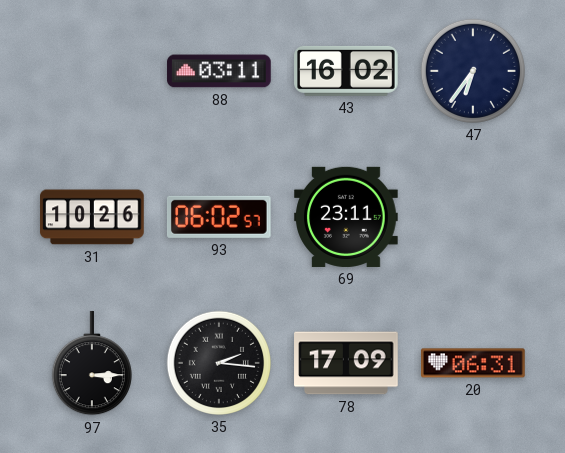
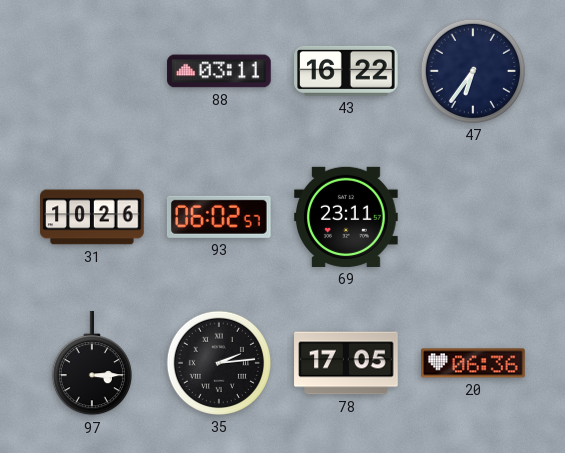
43: 16:02 -> 16:22
35: 2:16 -> 2:14
78: 17:09 -> 17:05
20: 06:31 -> 06:36
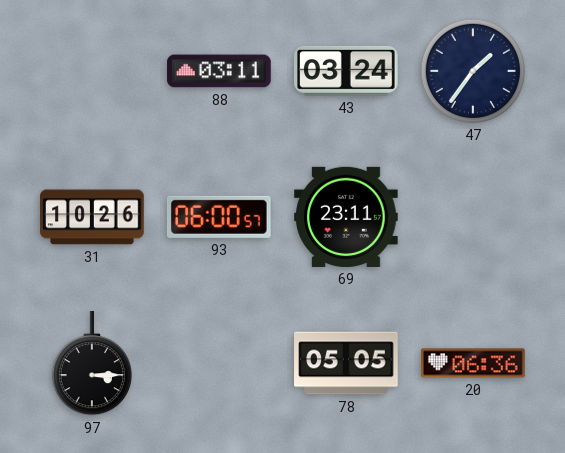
43: 16:22 -> 03:24
47: 6:36 -> 1:36
93: 06:02 -> 06:00
35: 2:14 -> none
78: 17:05 -> 05:05
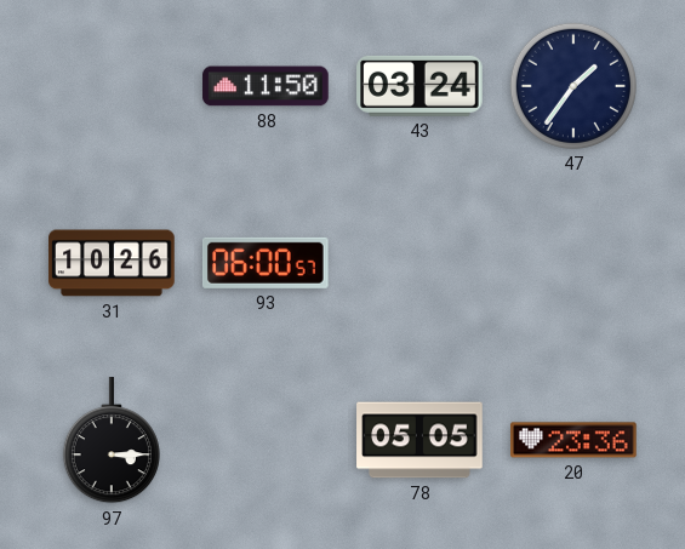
88: 03:11 -> 11:50
69: 23:11 -> none
20: 06:36 -> 23:36
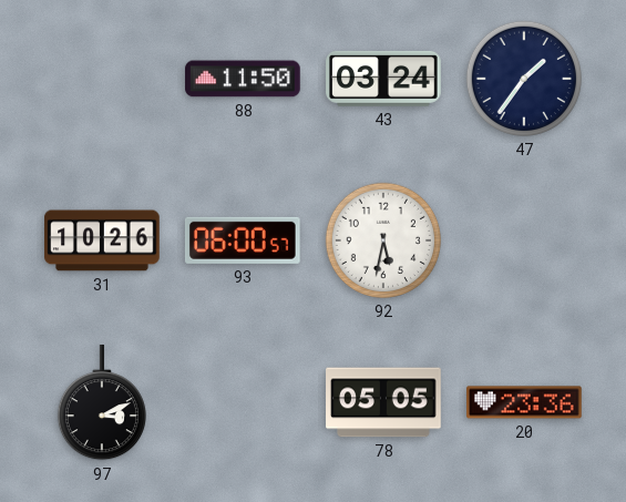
92: none -> 5:32
97: 3:15 -> 3:11
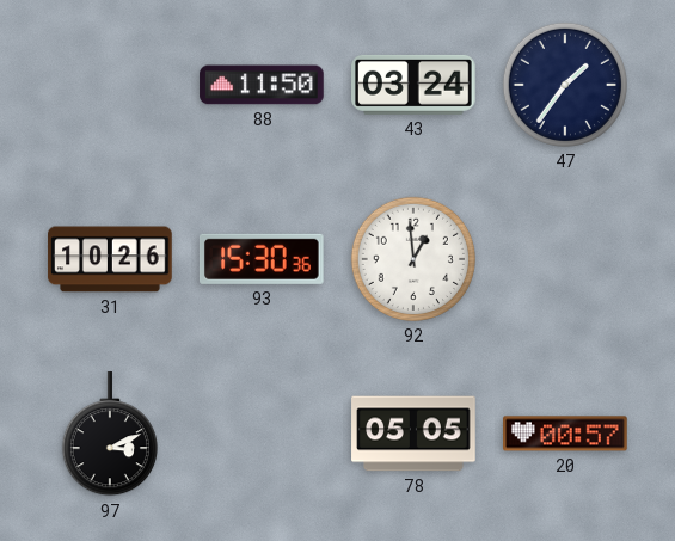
93: 06:00 -> 15:30
92: 5:32 -> 12:59
20: 23:36 -> 00:57
